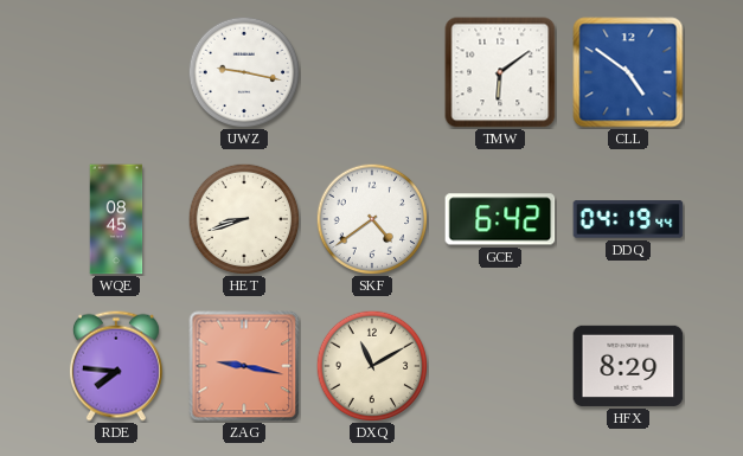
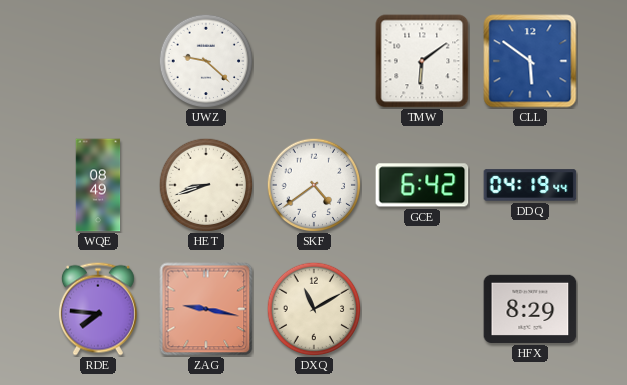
UWZ: 9:17 -> 9:22
CLL: 4:51 -> 5:51
WQE: 08:45 -> 08:49
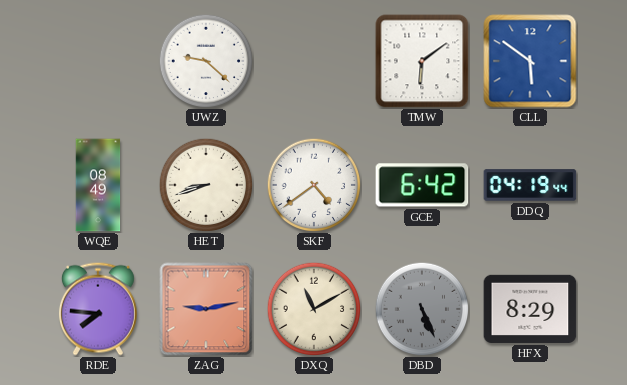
ZAG: 9:17 -> 9:13
DBD: none -> 5:26
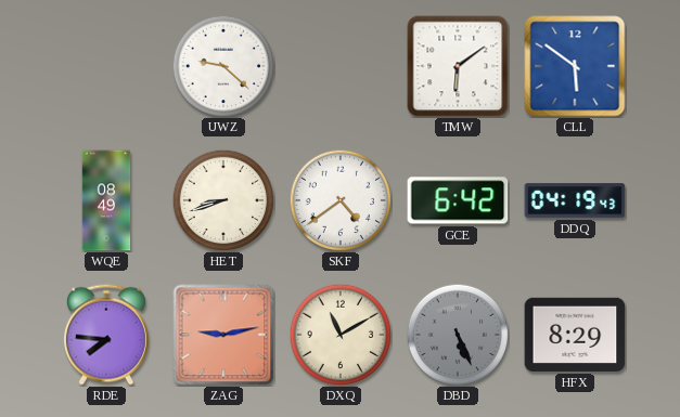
DDQ: 04:19:44 -> 04:19:43
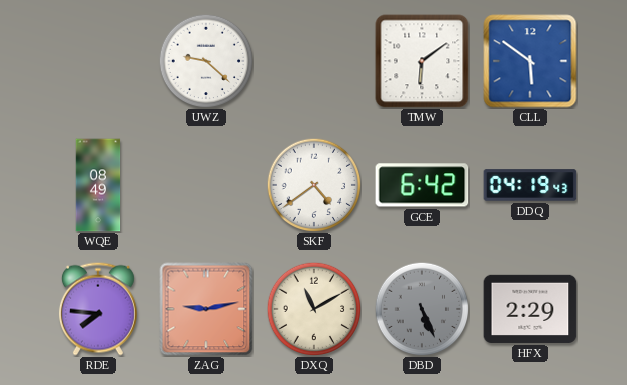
HET: 8:42 -> none
HFX: 8:29 -> 2:29
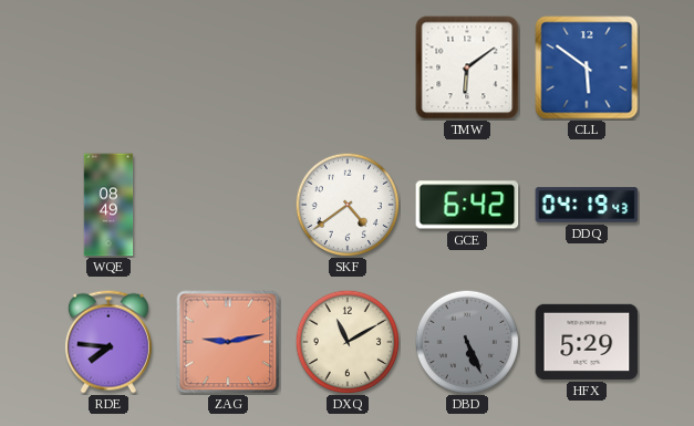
UWZ: 9:22 -> none
HFX: 2:29 -> 5:29
